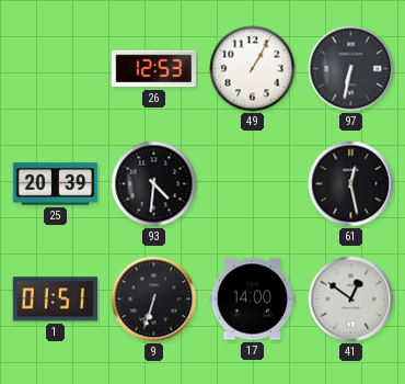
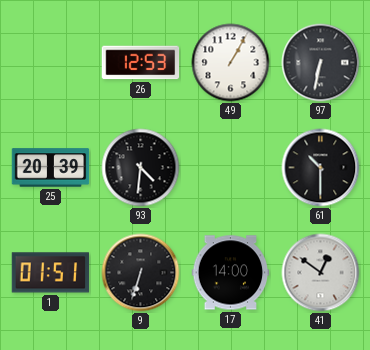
61: 12:28 -> 10:30
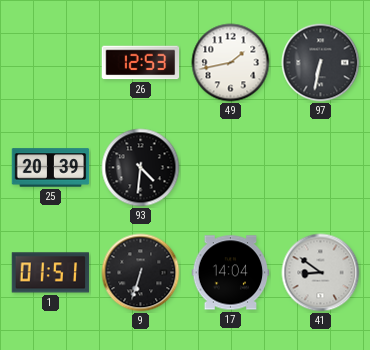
49: 1:05 -> 1:43
61: 10:30 -> none
17: 14:00 -> 14:04
41: 12:51 -> 8:51
